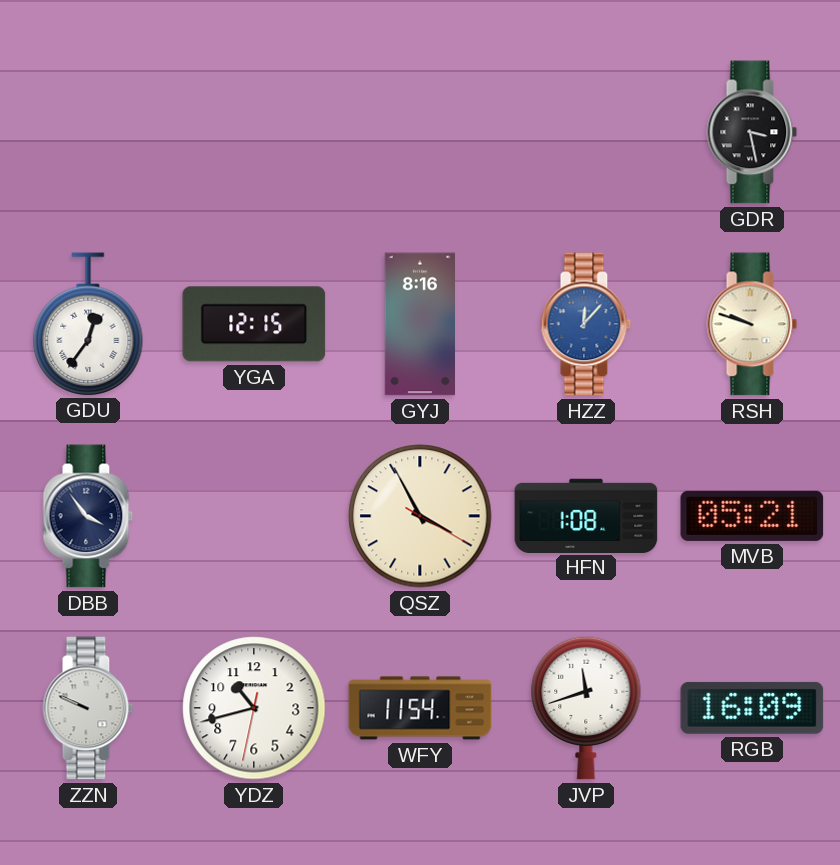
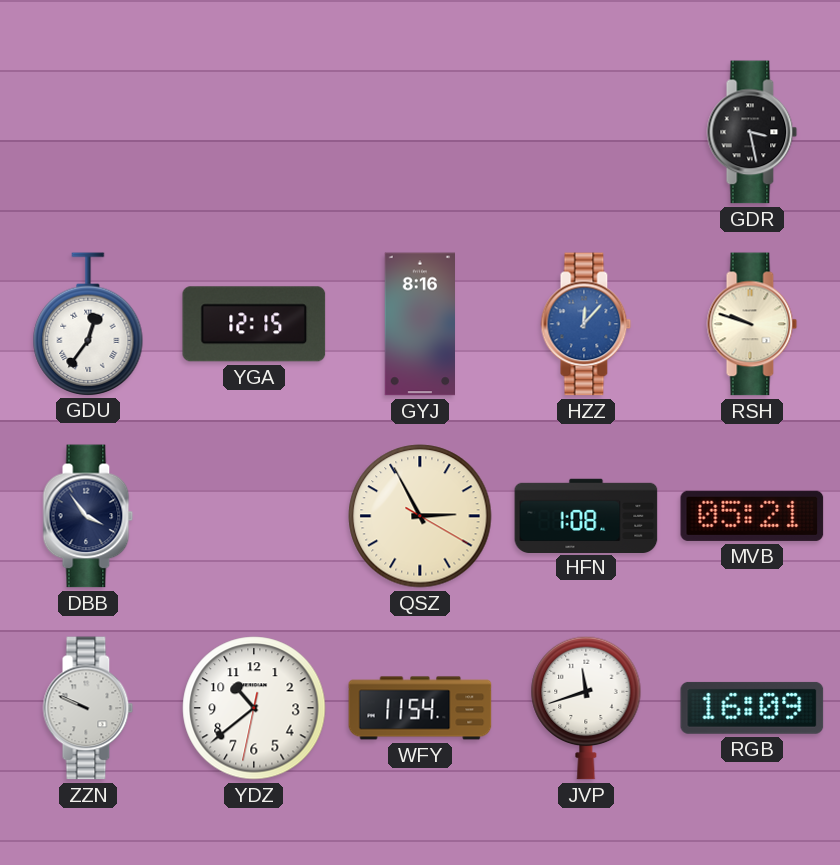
QSZ: 3:55 -> 2:55
YDZ: 10:42 -> 10:38
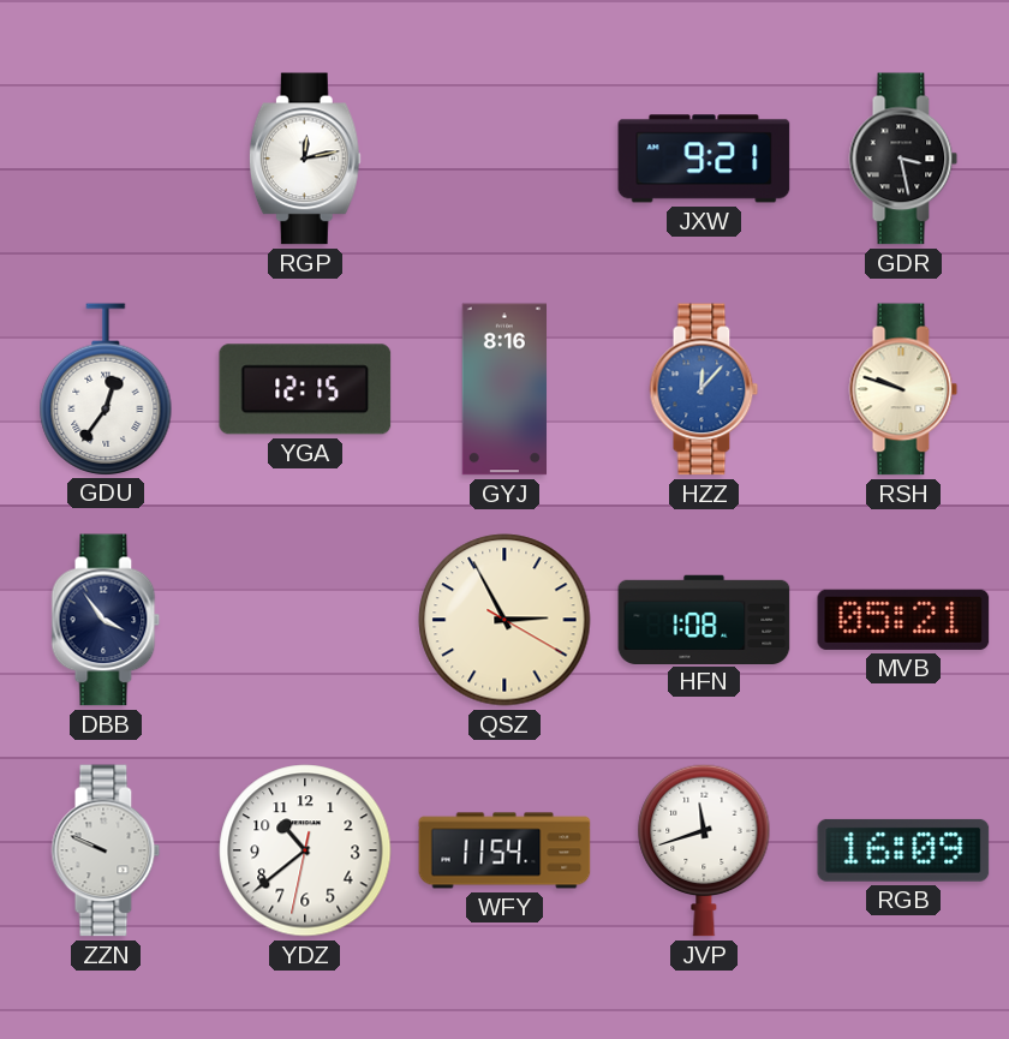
RGP: none -> 12:13
JXW: none -> 9:21
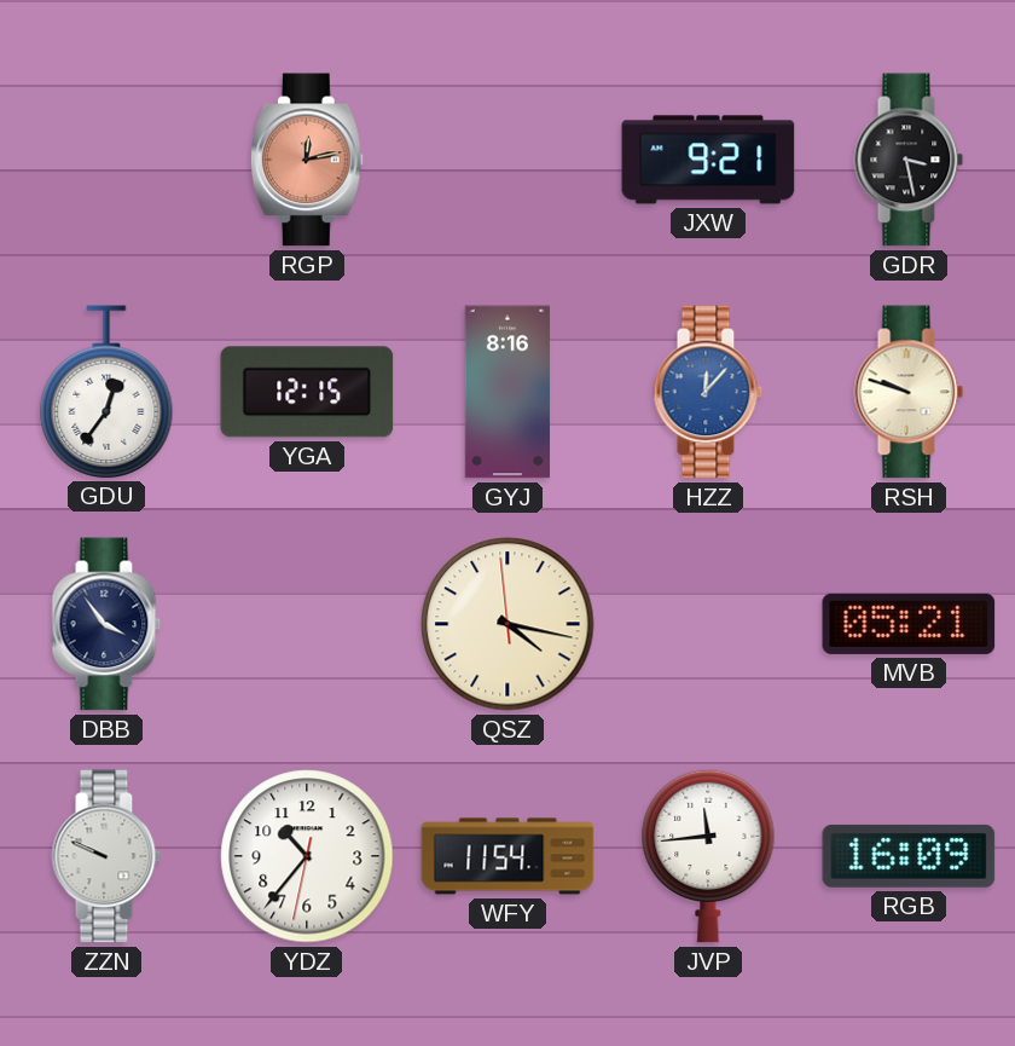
RGP dial: white -> salmon
QSZ: 2:55 -> 4:16
HFN: 1:08 -> none
YDZ: 10:38 -> 10:36
JVP: 11:42 -> 11:44
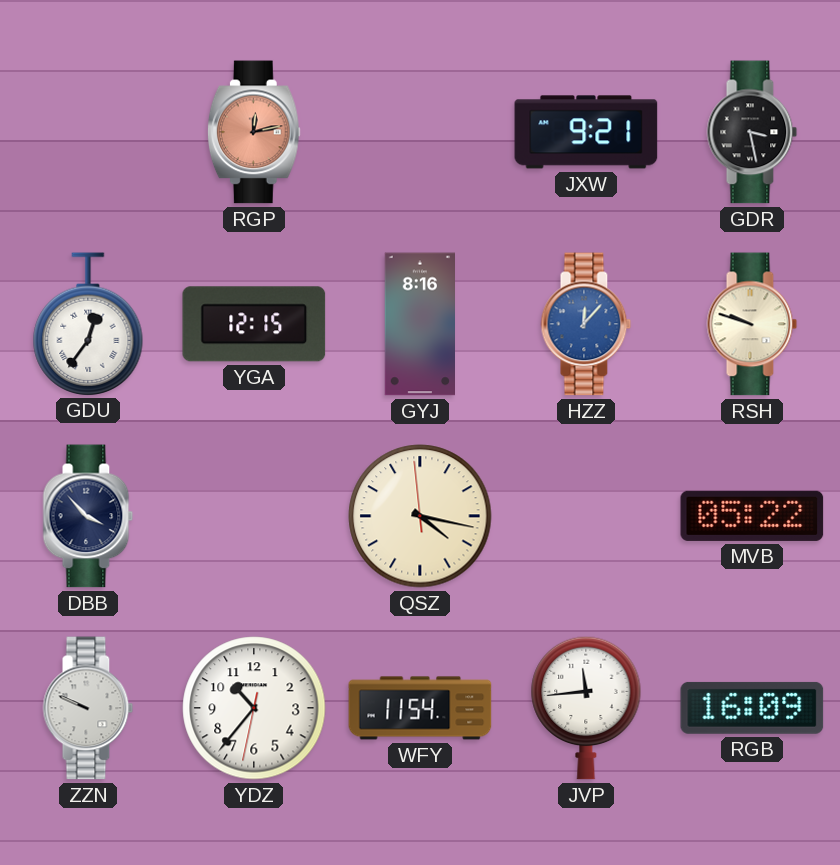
DBB: 3:54 -> 3:53
MVB: 05:21 -> 05:22
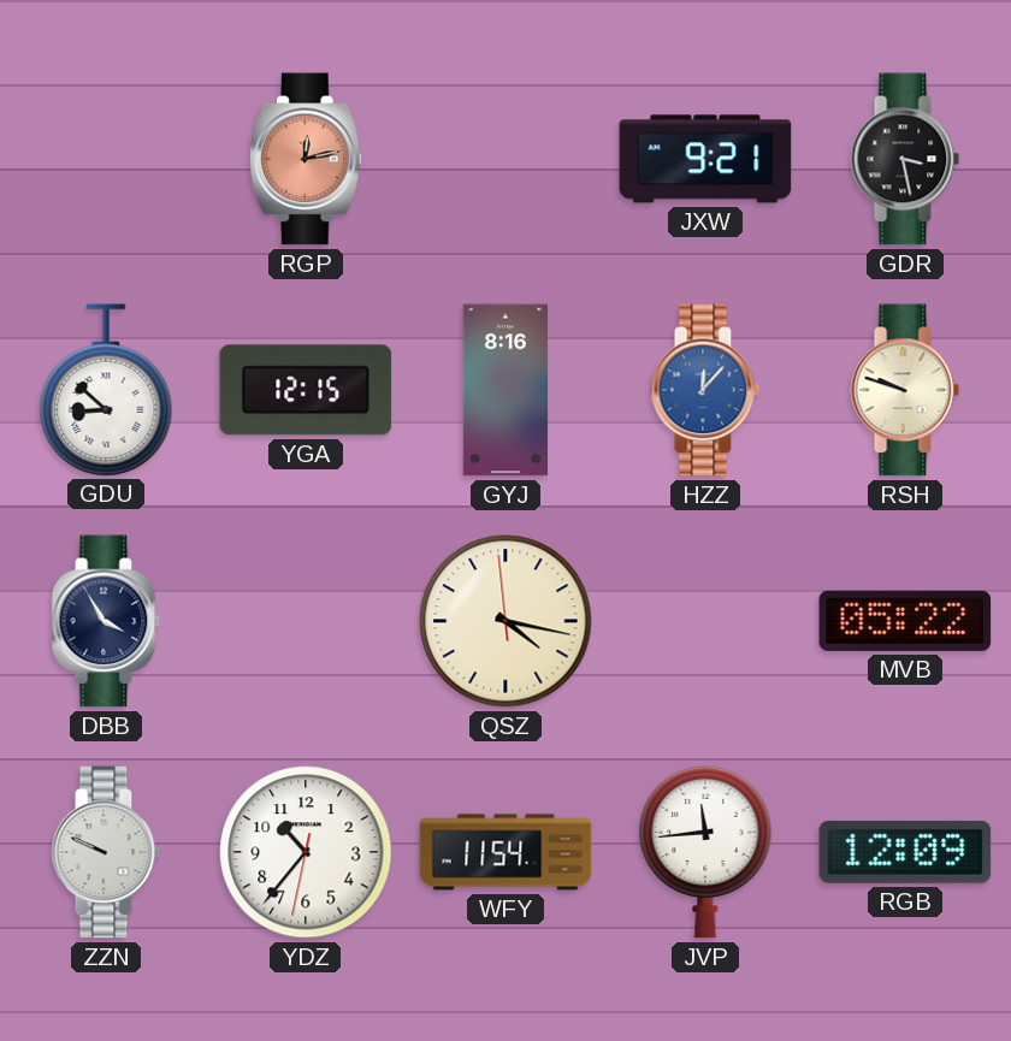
GDU: 12:36 -> 8:52
DBB: 3:53 -> 3:55
RGB: 16:09 -> 12:09
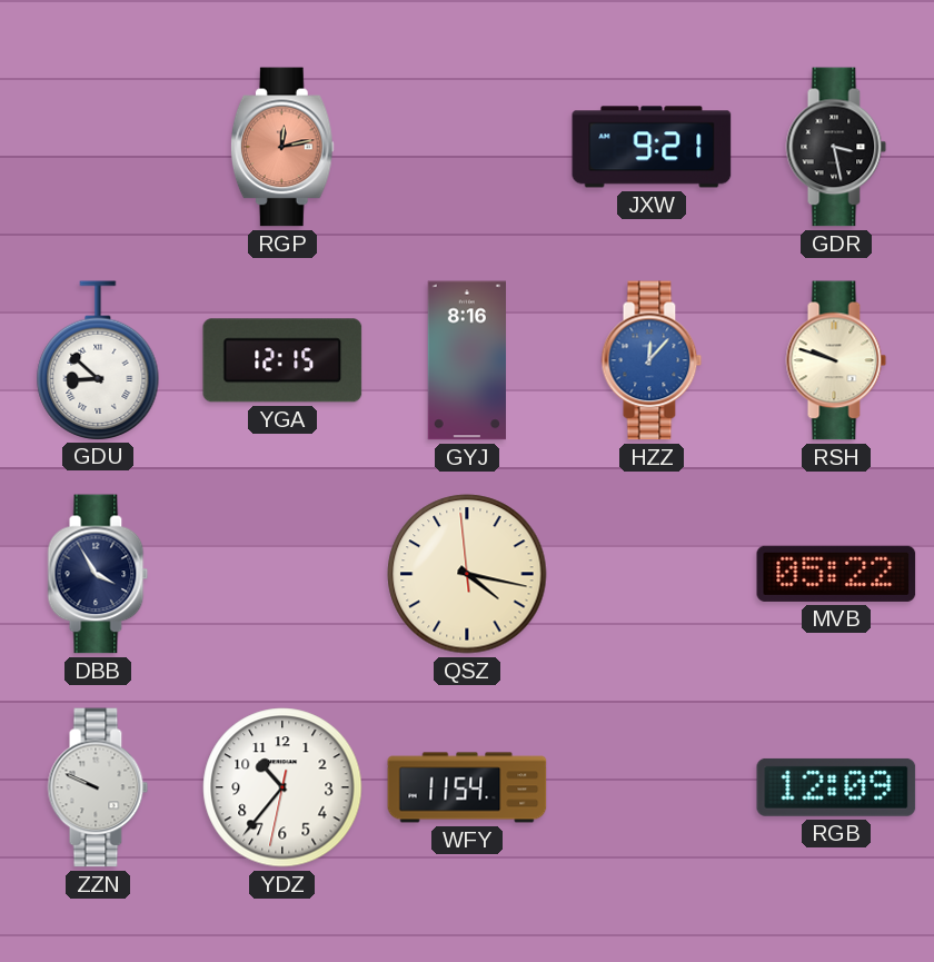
JVP: 11:44 -> none
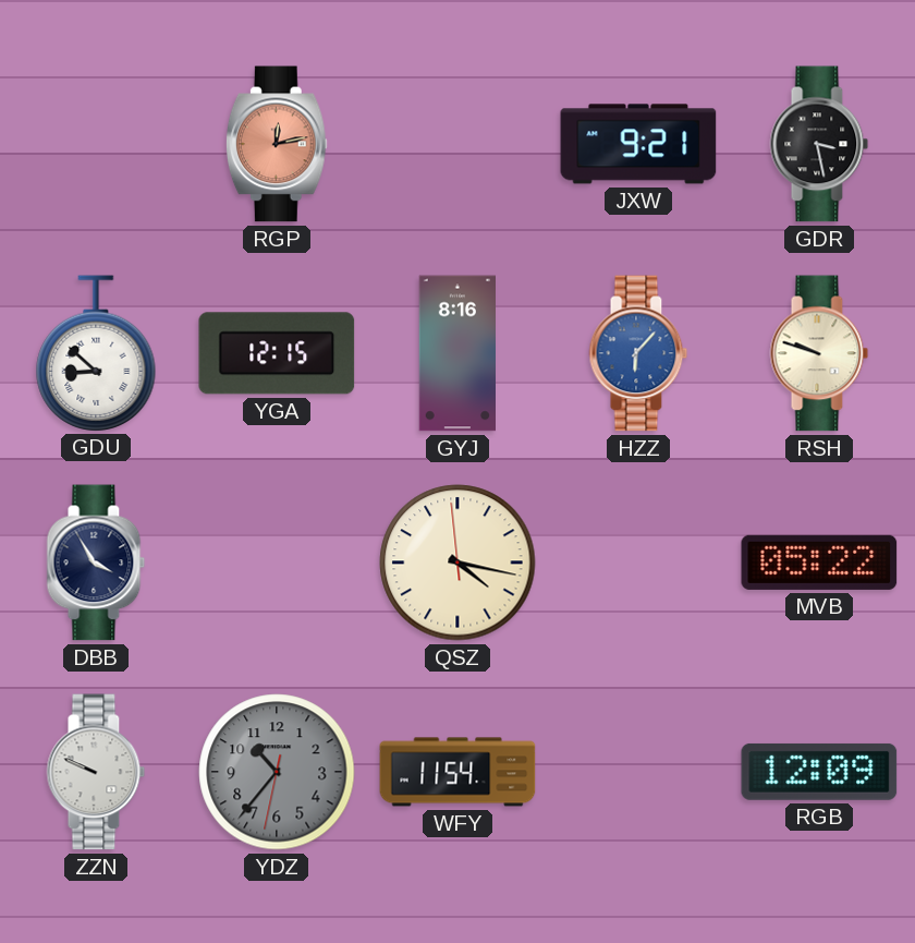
HZZ: 12:07 -> 6:07
YDZ dial: white -> grey
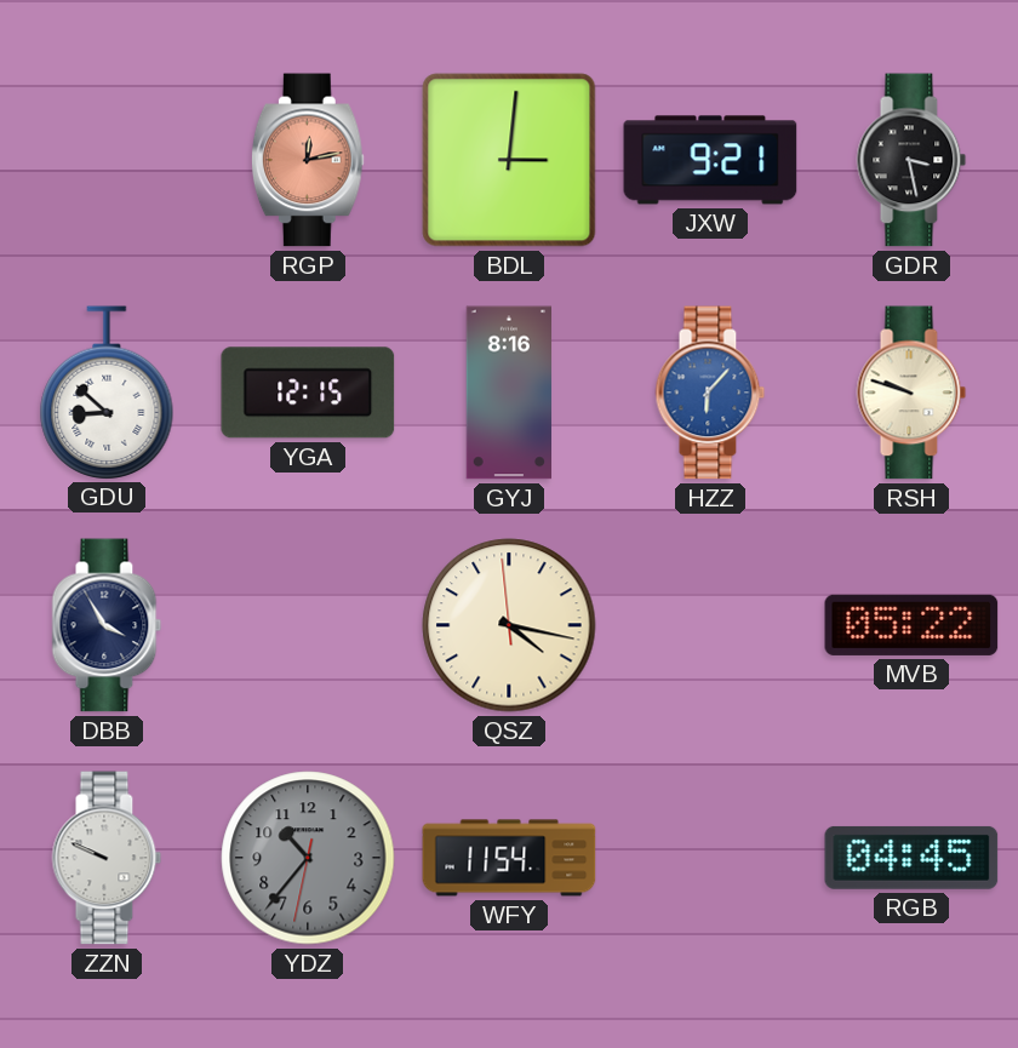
BDL: none -> 3:01
RGB: 12:09 -> 04:45
